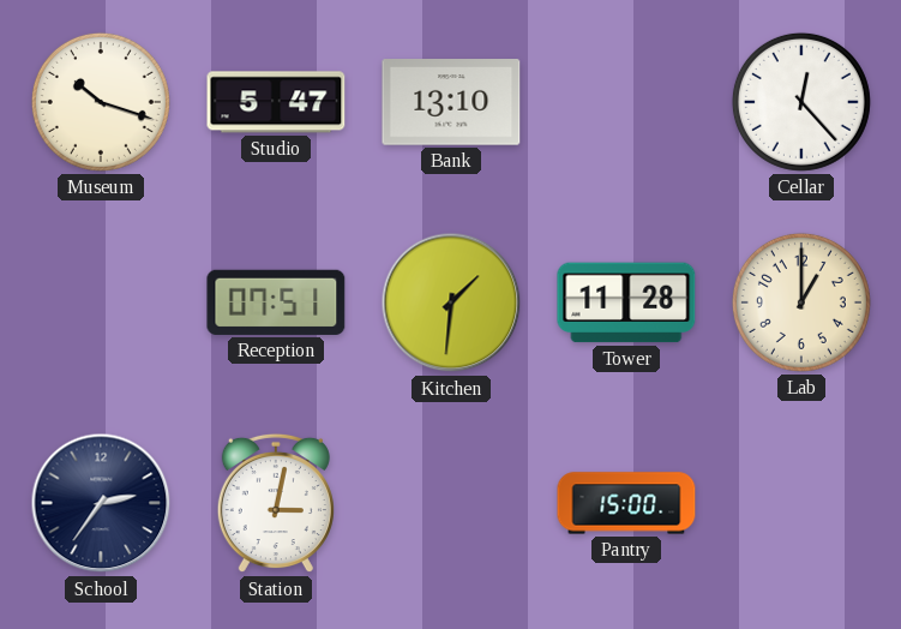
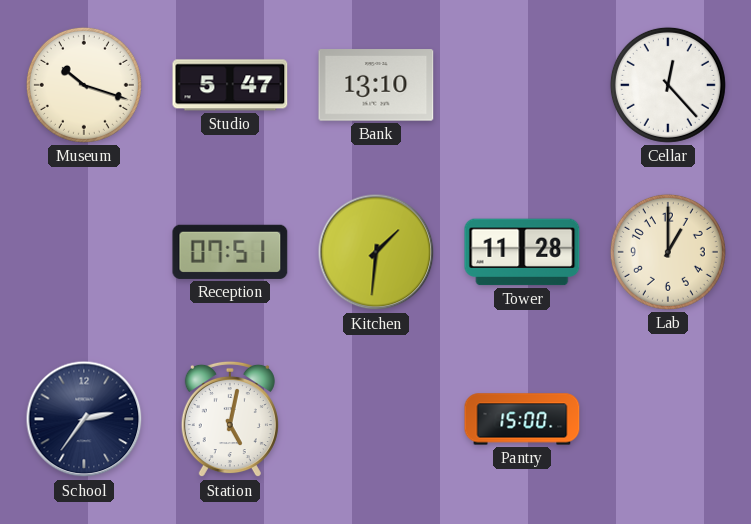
Station: 3:02 -> 5:02
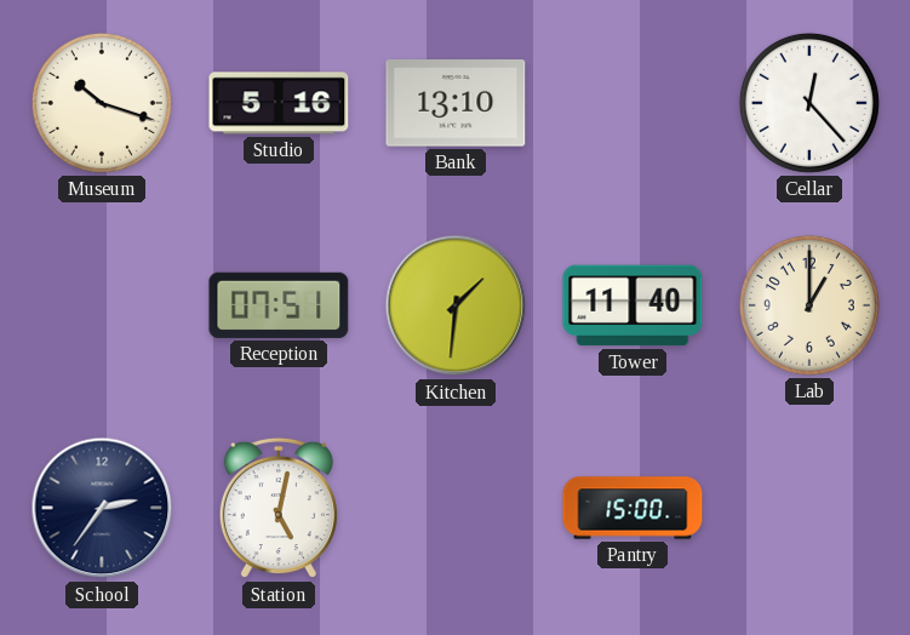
Studio: 5:47 -> 5:16
Tower: 11:28 -> 11:40
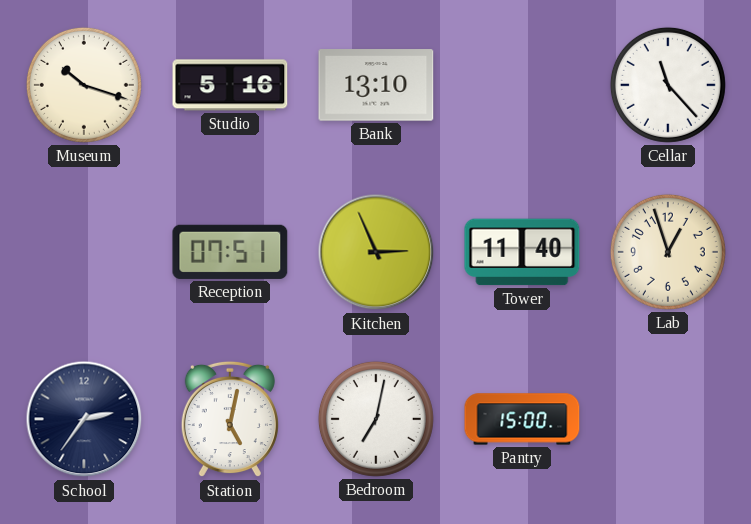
Cellar: 12:23 -> 11:23
Kitchen: 1:31 -> 2:56
Lab: 1:00 -> 12:57
Bedroom: none -> 7:02
